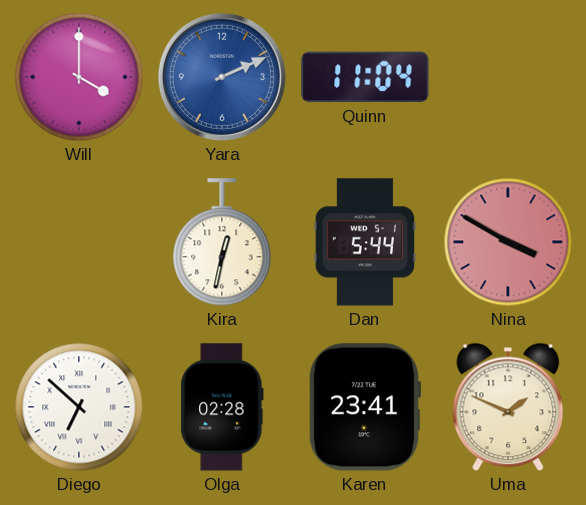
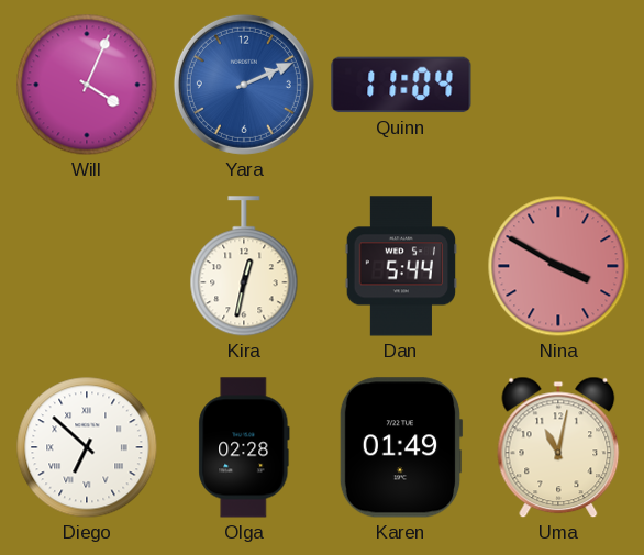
Will: 4:00 -> 4:04
Karen: 23:41 -> 01:49
Uma: 1:49 -> 11:02
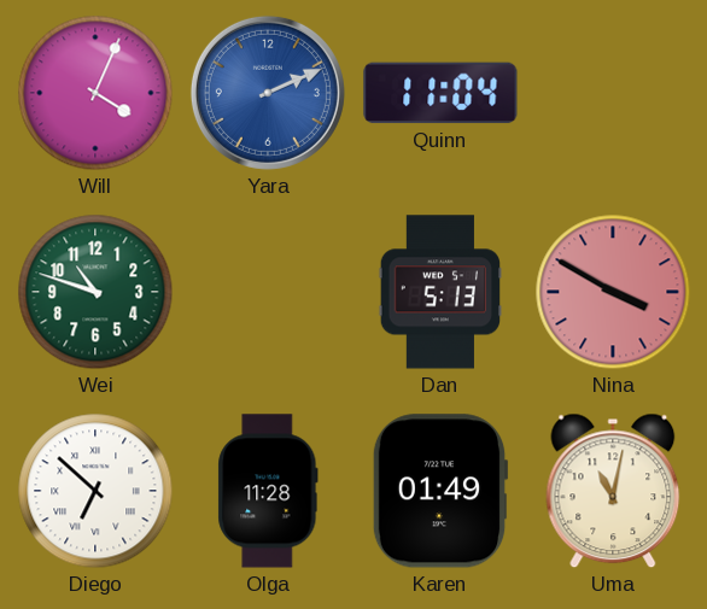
Wei: none -> 10:48
Kira: 12:32 -> none
Dan: 5:44 -> 5:13
Olga: 02:28 -> 11:28
